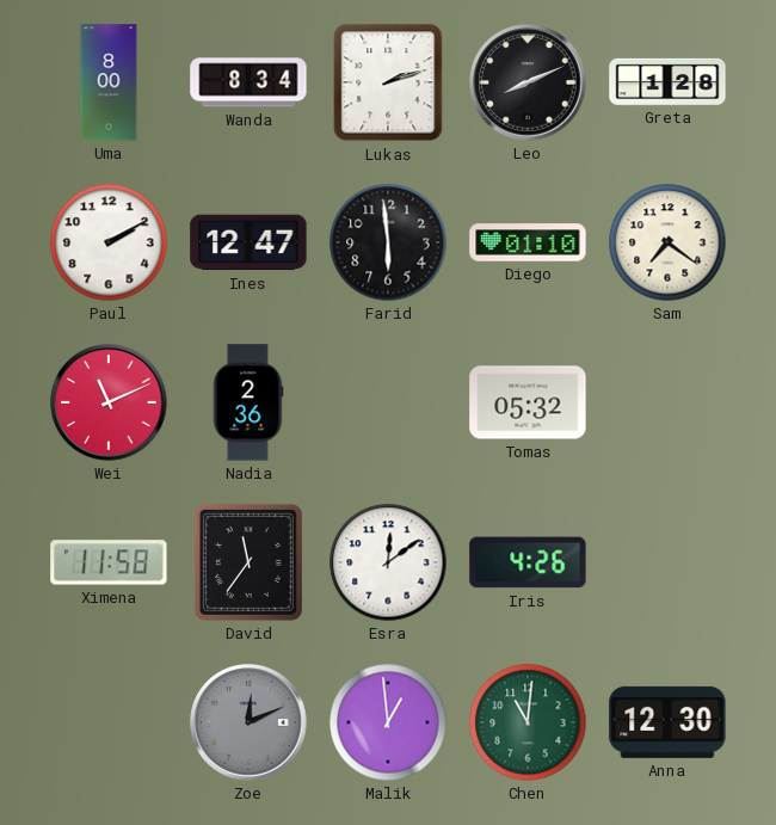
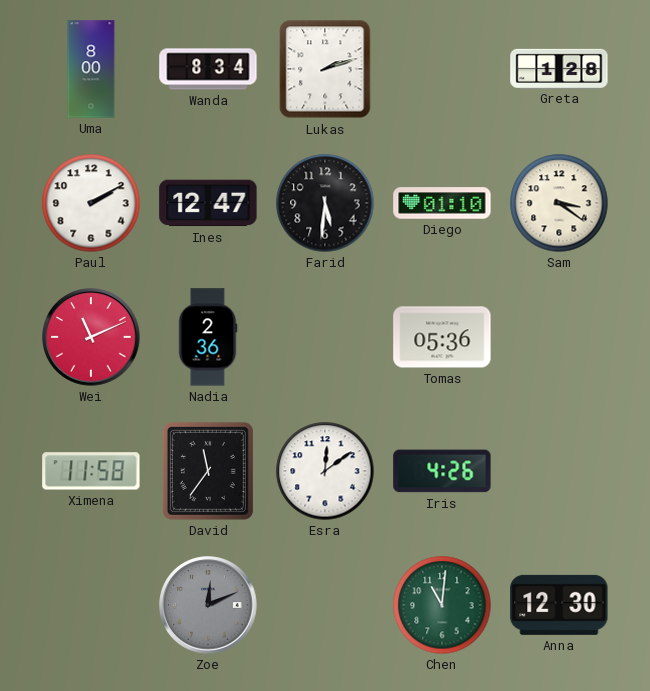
Leo: 8:11 -> none
Farid: 5:59 -> 5:31
Sam: 7:21 -> 3:21
Tomas: 05:32 -> 05:36
Malik: 12:59 -> none
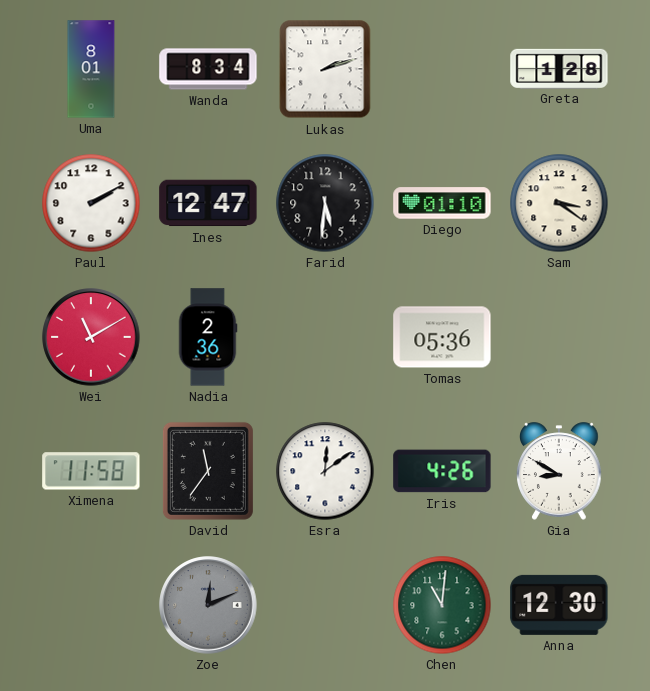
Uma: 8:00 -> 8:01
Wei: 11:11 -> 11:10
Gia: none -> 8:50
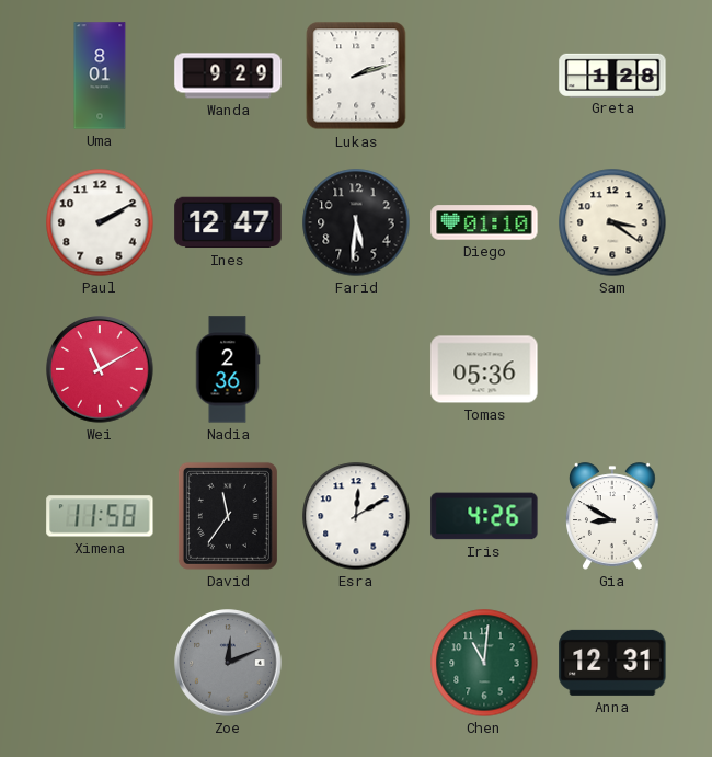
Wanda: 8:34 -> 9:29
Esra: 12:09 -> 12:10
Anna: 12:30 -> 12:31
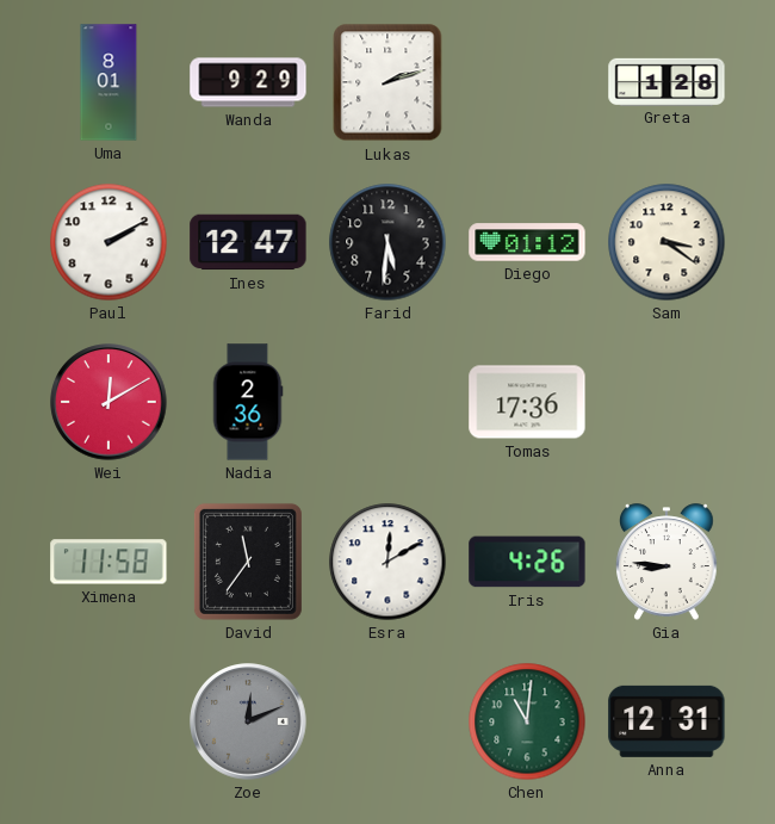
Diego: 01:10 -> 01:12
Wei: 11:10 -> 12:10
Tomas: 05:36 -> 17:36
Gia: 8:50 -> 8:46
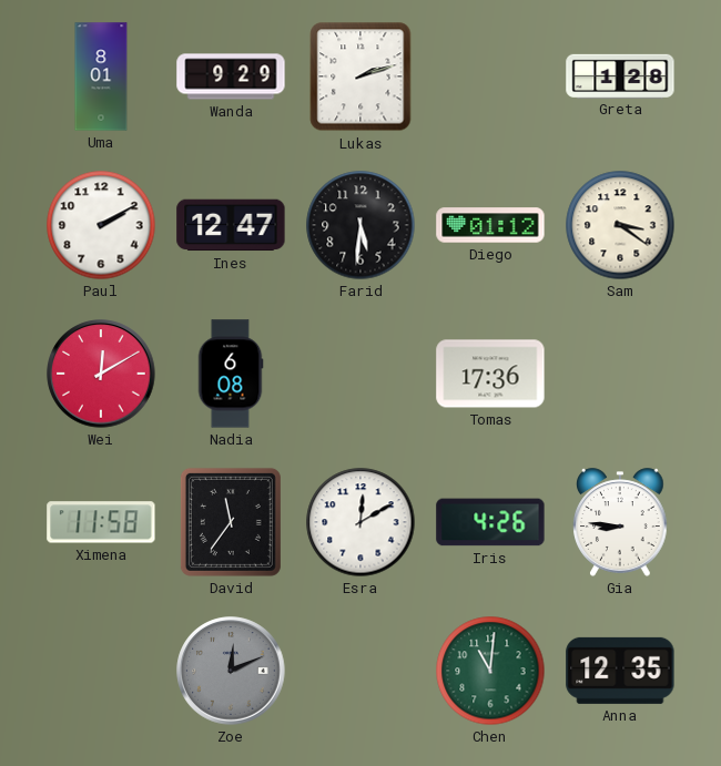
Nadia: 2:36 -> 6:08
Anna: 12:31 -> 12:35
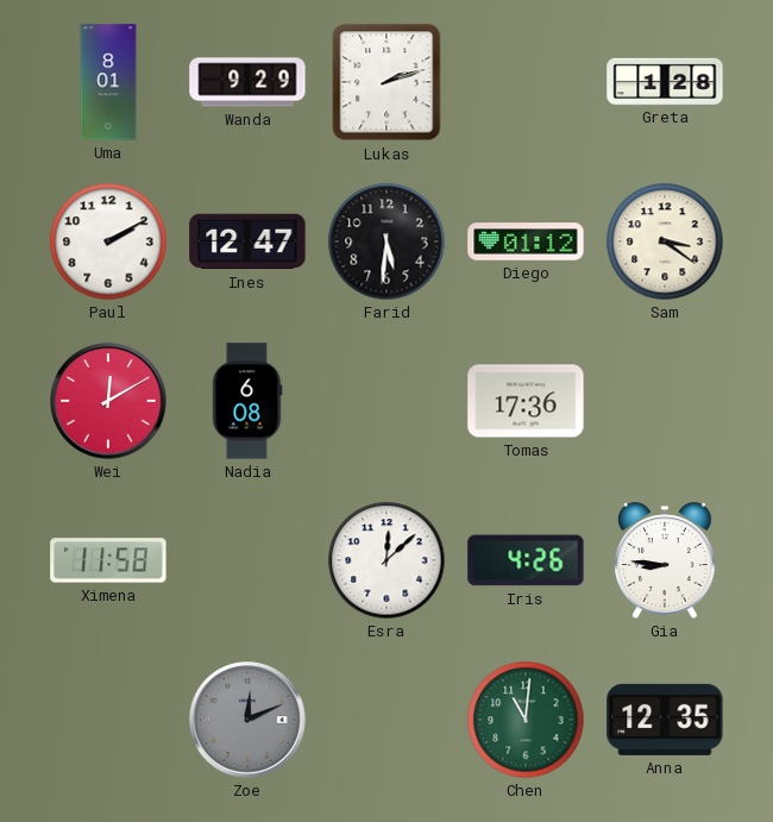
David: 11:36 -> none
Esra: 12:10 -> 12:08
